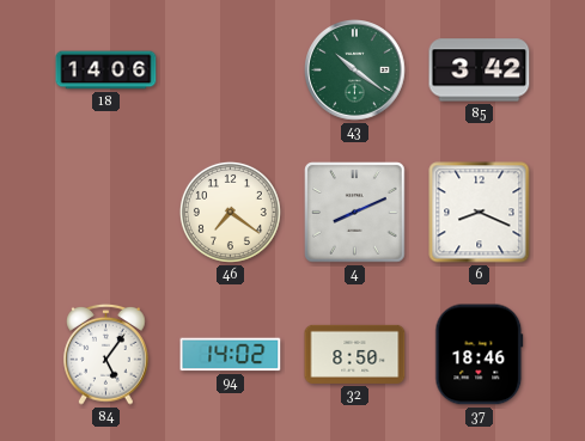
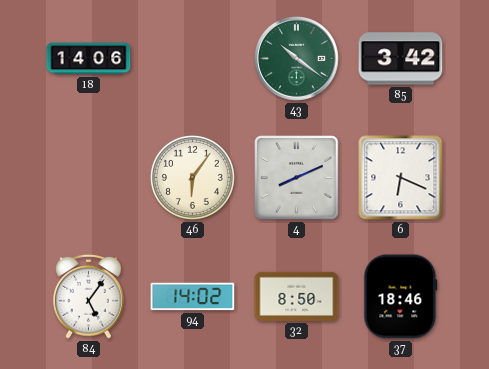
46: 7:21 -> 6:06
6: 8:19 -> 6:19
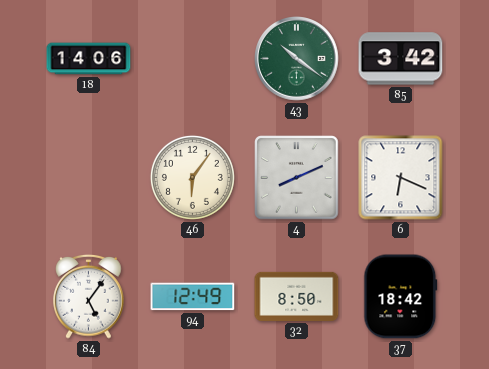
94: 14:02 -> 12:49
37: 18:46 -> 18:42
